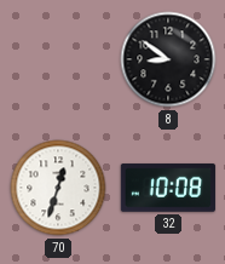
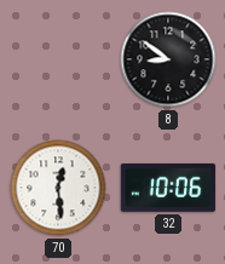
70: 12:33 -> 12:29
32: 10:08 -> 10:06
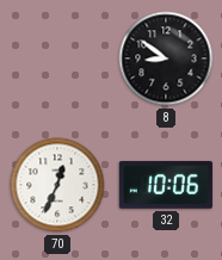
70: 12:29 -> 12:34
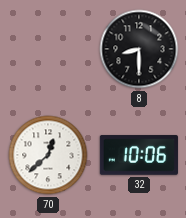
8: 8:51 -> 8:30
70: 12:34 -> 12:38
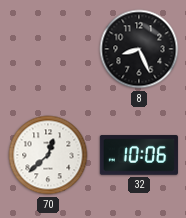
8: 8:30 -> 8:26
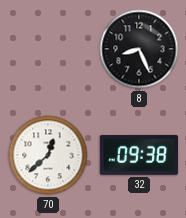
32: 10:06 -> 09:38
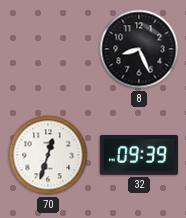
70: 12:38 -> 12:33
32: 09:38 -> 09:39
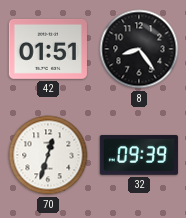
42: none -> 01:51
8: 8:26 -> 8:24
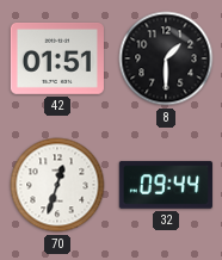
8: 8:24 -> 1:30
32: 09:39 -> 09:44
